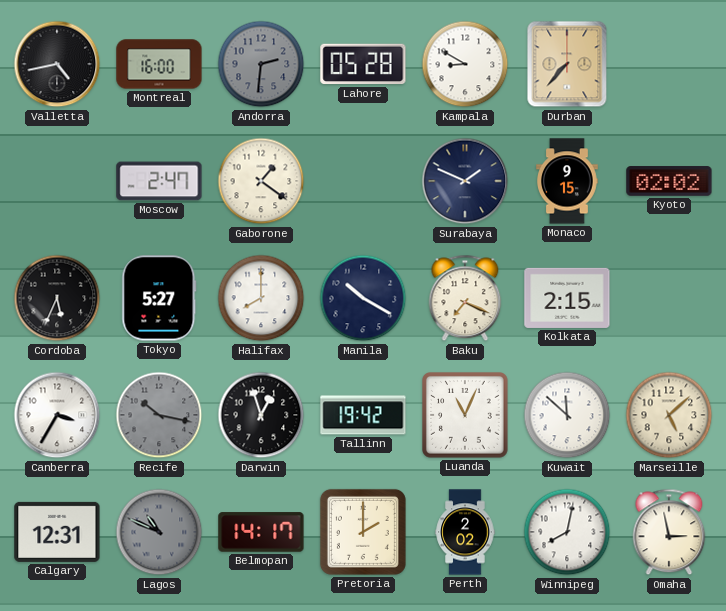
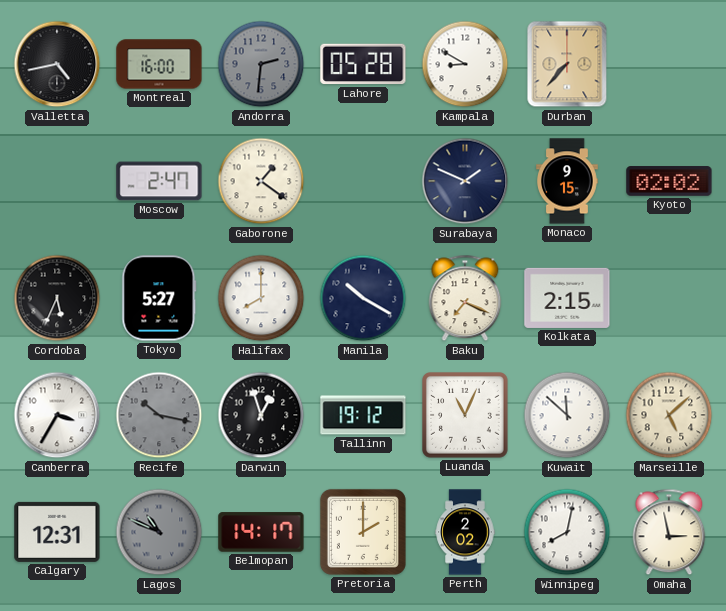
Tallinn: 19:42 -> 19:12
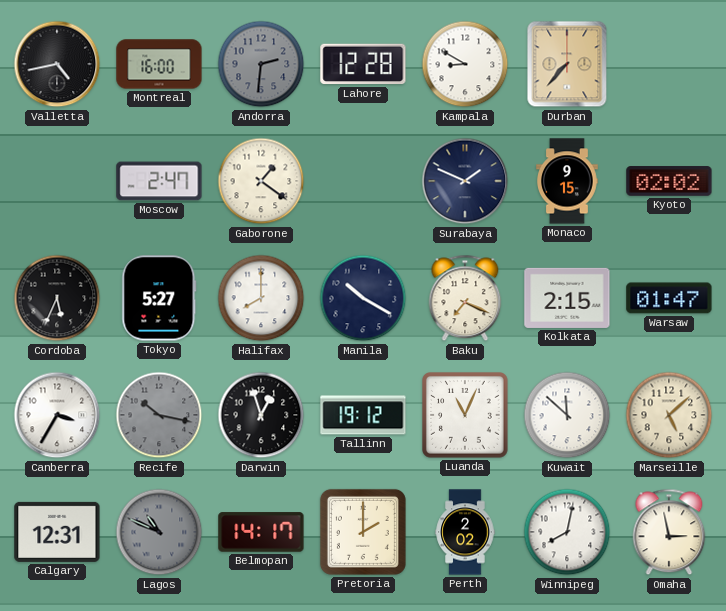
Lahore: 05:28 -> 12:28
Warsaw: none -> 01:47
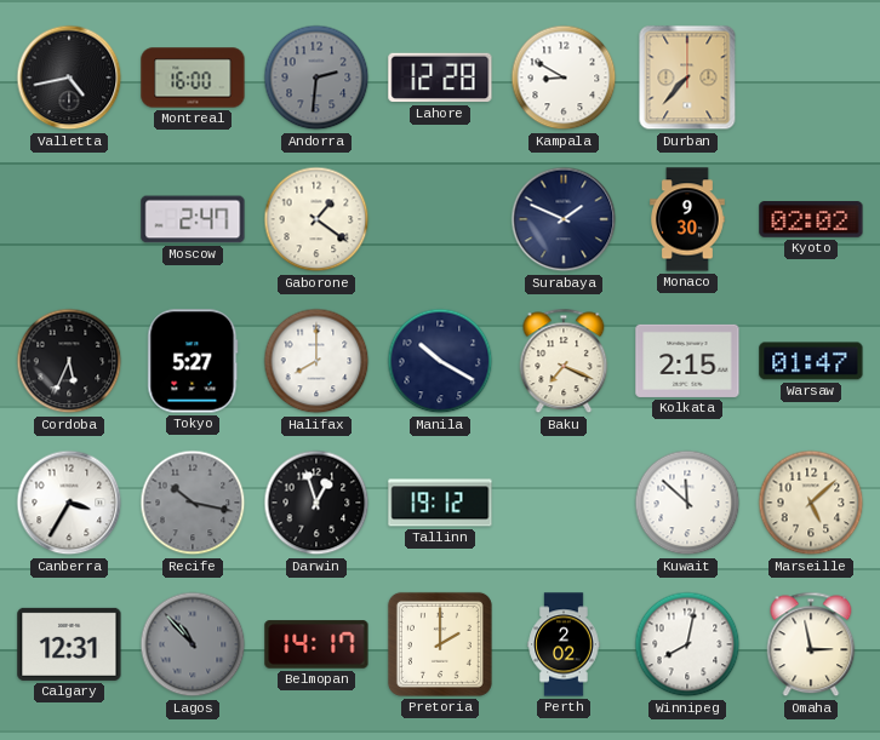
Monaco: 9:15 -> 9:30
Luanda: 11:04 -> none
Lagos: 10:49 -> 10:53
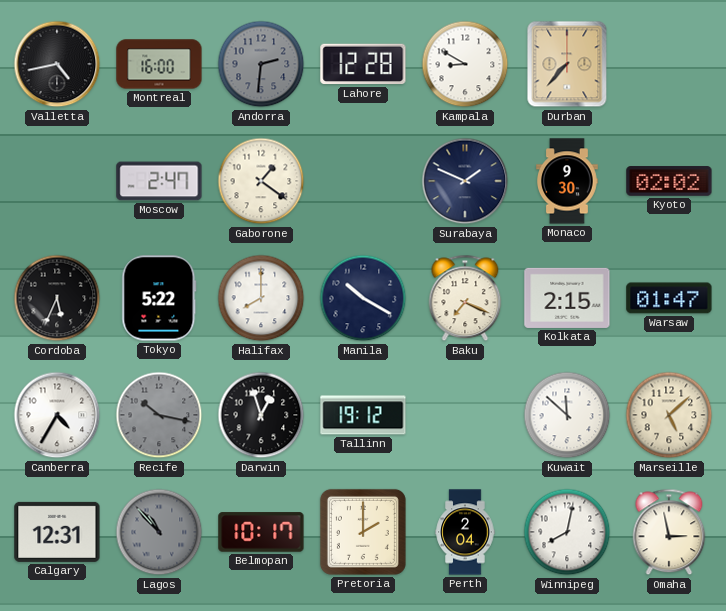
Tokyo: 5:27 -> 5:22
Canberra: 3:35 -> 4:35
Belmopan: 14:17 -> 10:17
Perth: 2:02 -> 2:04
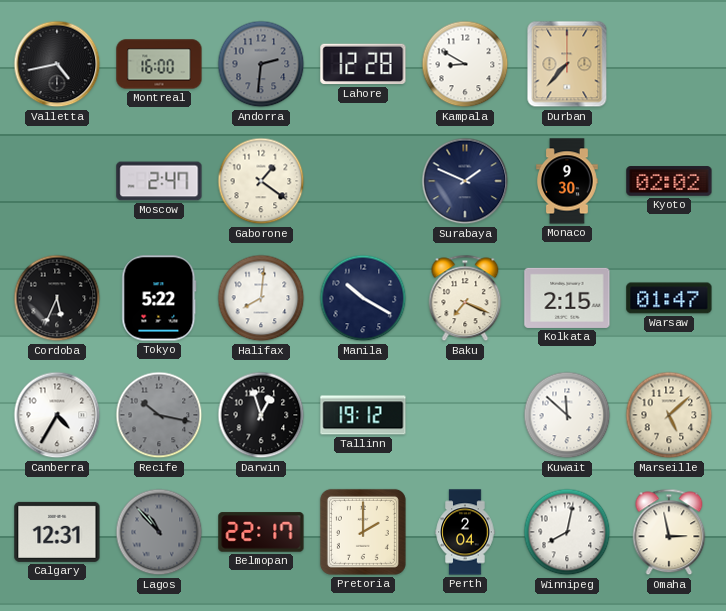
Halifax: 8:00 -> 8:01
Belmopan: 10:17 -> 22:17
